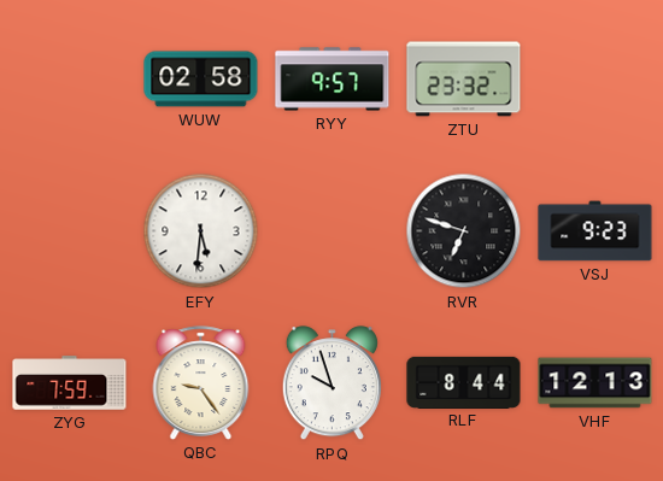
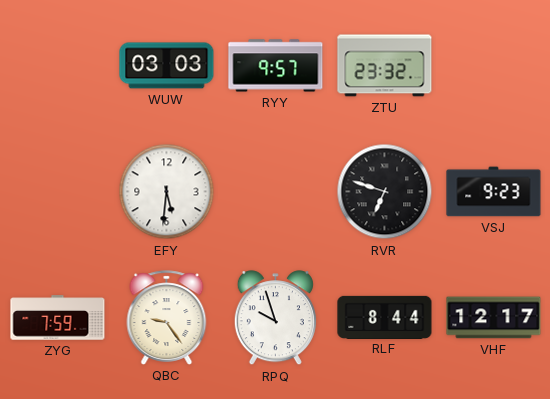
WUW: 02:58 -> 03:03
VHF: 12:13 -> 12:17
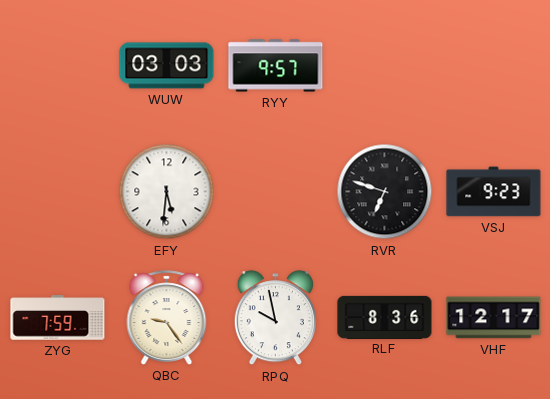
ZTU: 23:32 -> none
RPQ: 9:57 -> 9:58
RLF: 8:44 -> 8:36
